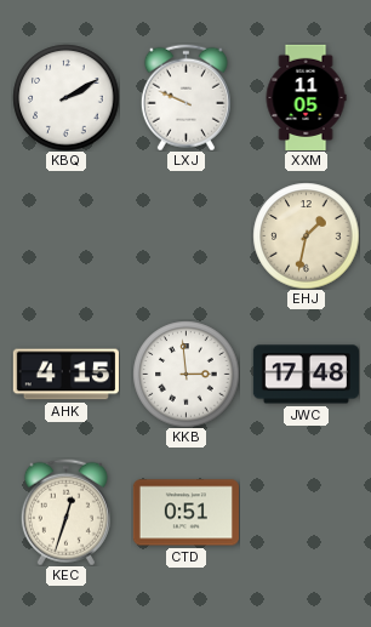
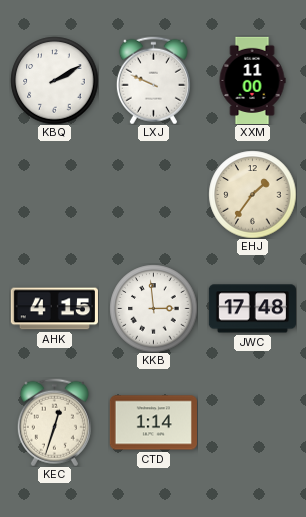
XXM: 11:05 -> 11:00
EHJ: 1:32 -> 1:36
CTD: 0:51 -> 1:14
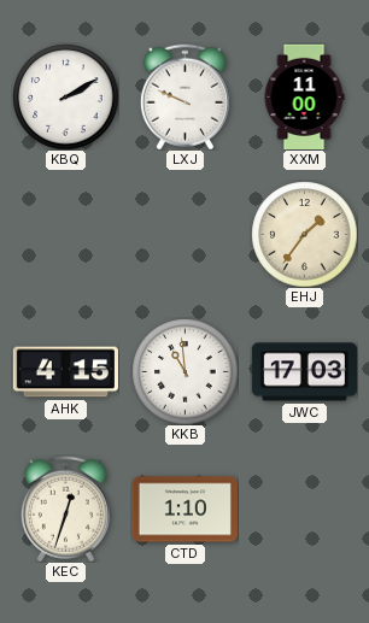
KKB: 2:59 -> 10:59
JWC: 17:48 -> 17:03
CTD: 1:14 -> 1:10
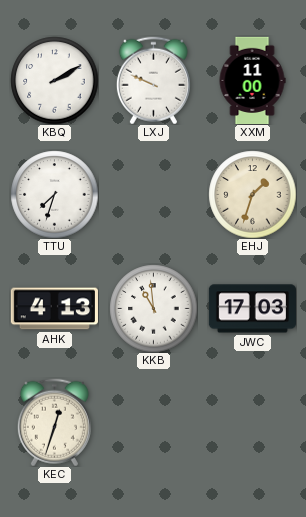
TTU: none -> 7:33
EHJ: 1:36 -> 1:33
AHK: 4:15 -> 4:13
CTD: 1:10 -> none
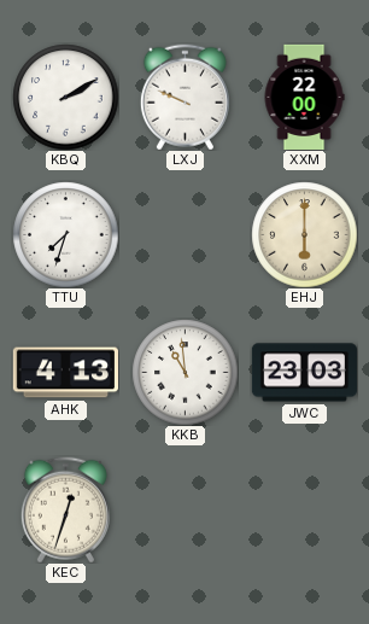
XXM: 11:00 -> 22:00
EHJ: 1:33 -> 6:00
JWC: 17:03 -> 23:03
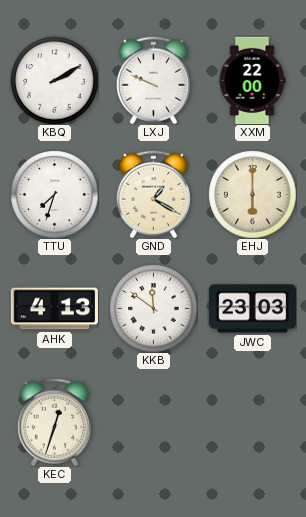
GND: none -> 1:20
KKB: 10:59 -> 11:51
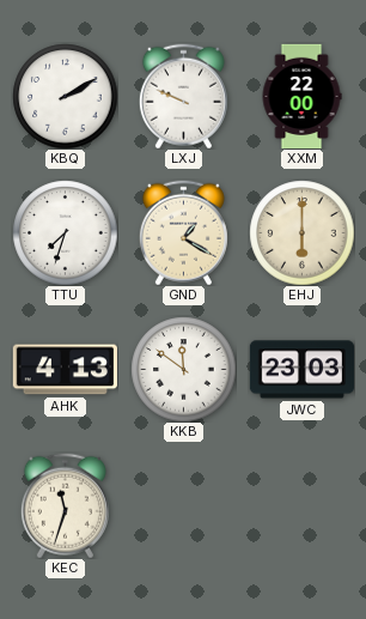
KEC: 12:33 -> 11:33
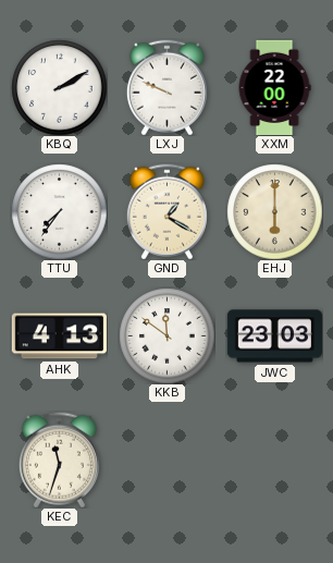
TTU: 7:33 -> 7:36
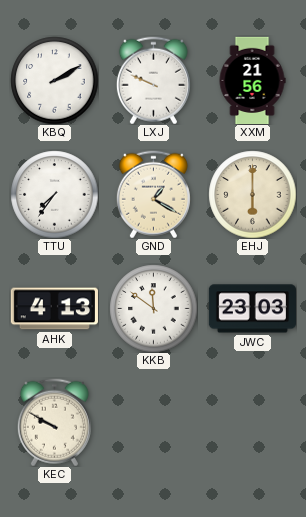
XXM: 22:00 -> 21:56
KEC: 11:33 -> 9:50
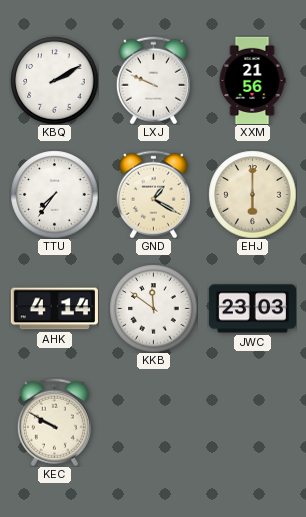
AHK: 4:13 -> 4:14
